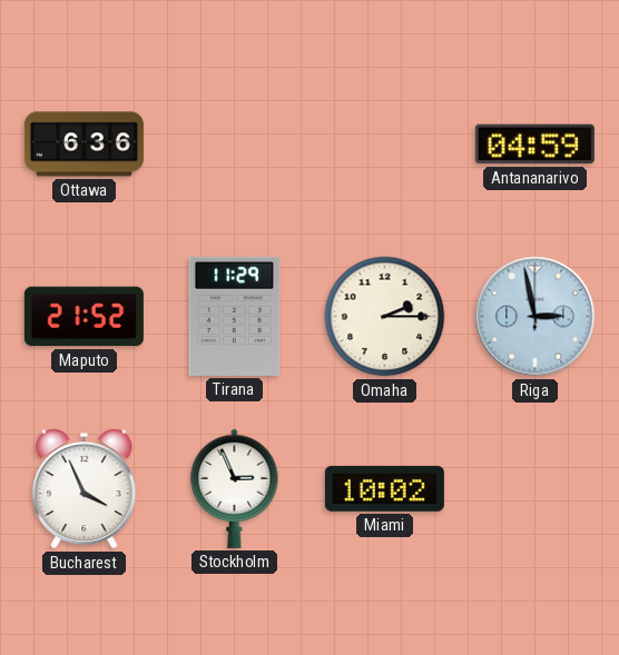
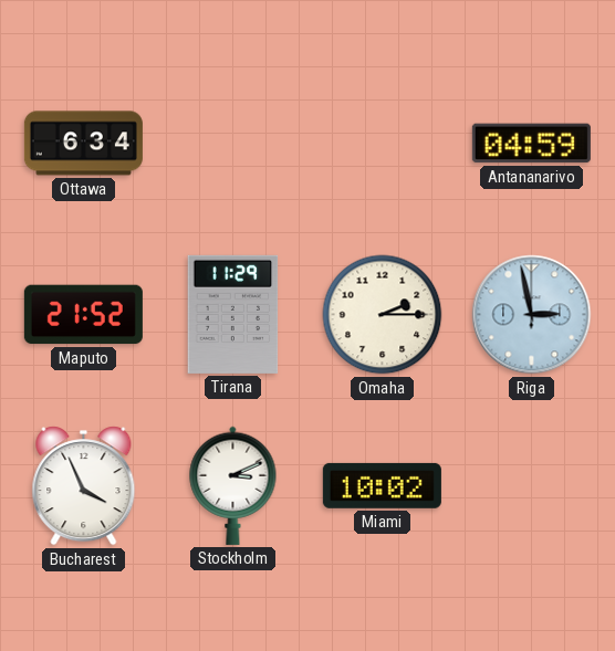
Ottawa: 6:36 -> 6:34
Stockholm: 2:56 -> 3:11
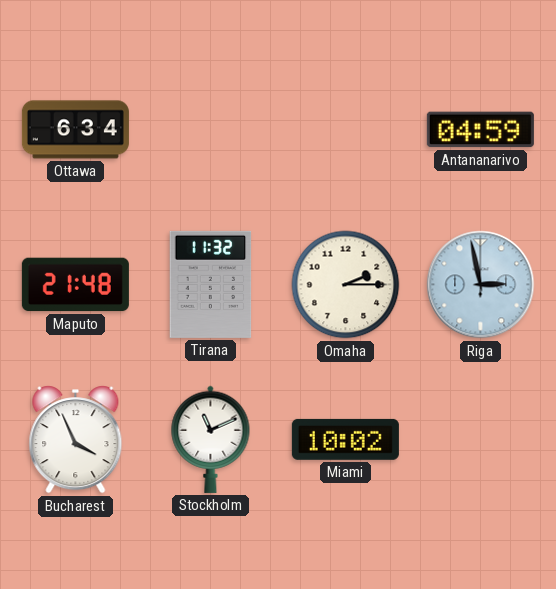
Maputo: 21:52 -> 21:48
Tirana: 11:29 -> 11:32
Stockholm: 3:11 -> 11:11
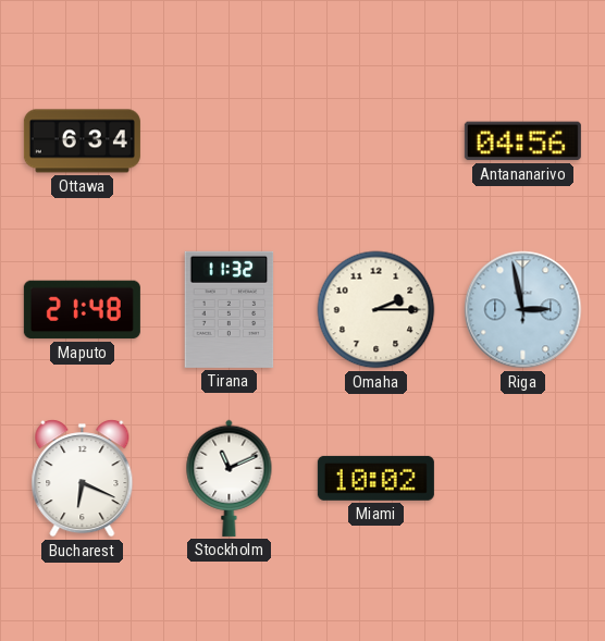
Antananarivo: 04:59 -> 04:56
Bucharest: 3:56 -> 6:19
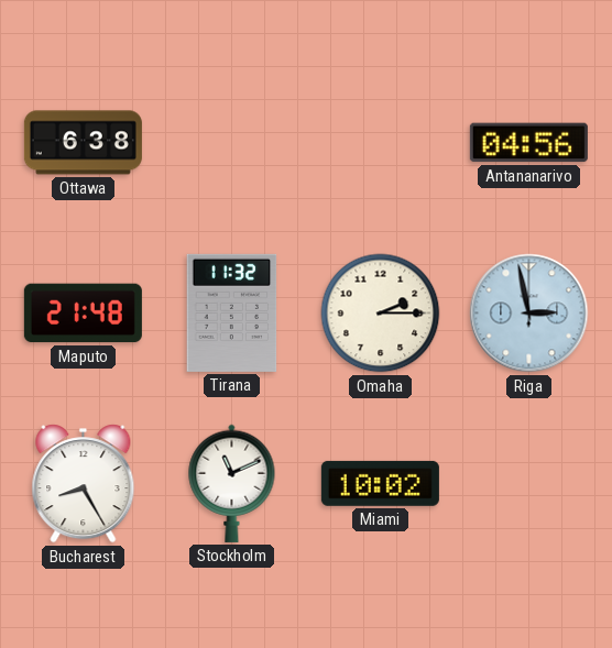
Ottawa: 6:34 -> 6:38
Bucharest: 6:19 -> 8:25
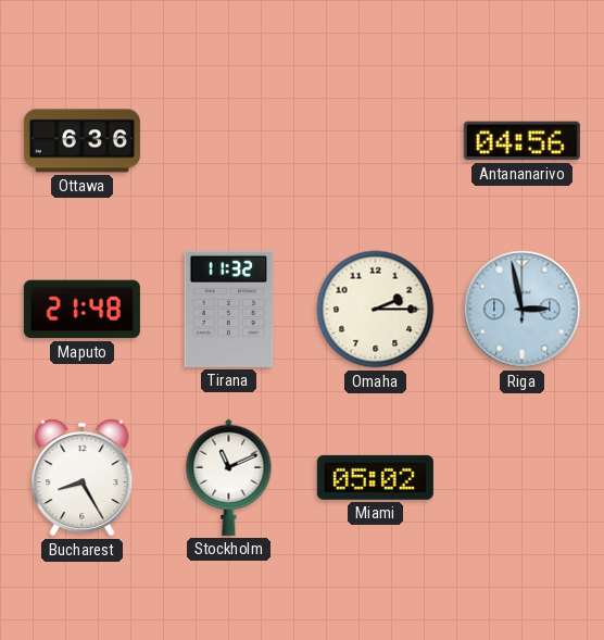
Ottawa: 6:38 -> 6:36
Miami: 10:02 -> 05:02
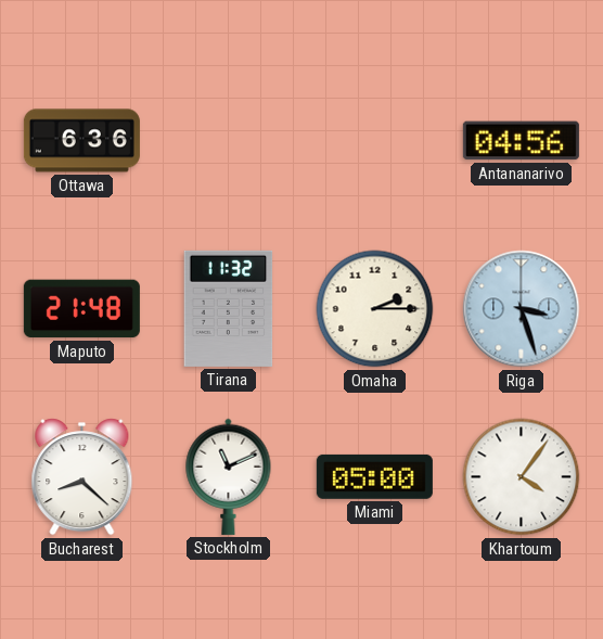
Riga: 2:58 -> 3:27
Bucharest: 8:25 -> 8:22
Miami: 05:02 -> 05:00
Khartoum: none -> 4:06
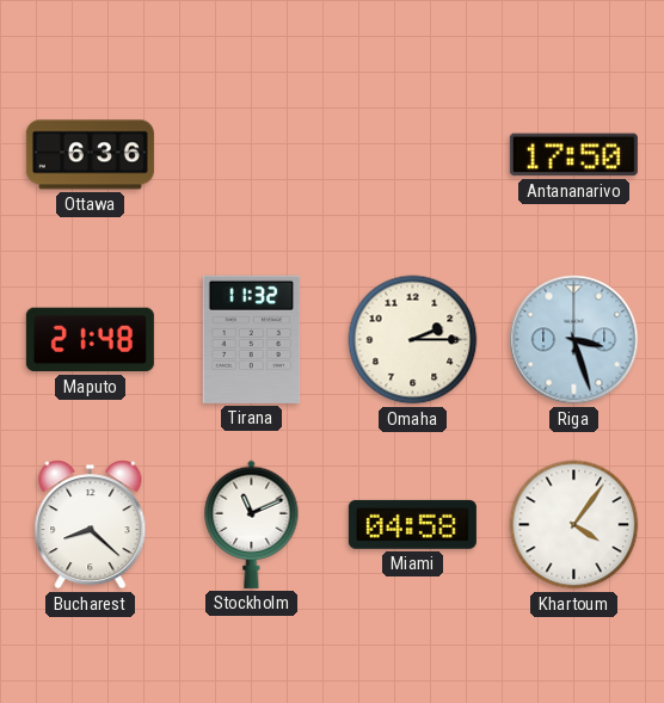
Antananarivo: 04:56 -> 17:50
Miami: 05:00 -> 04:58
